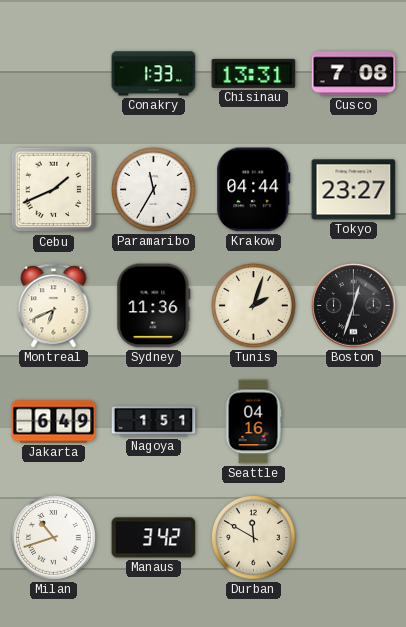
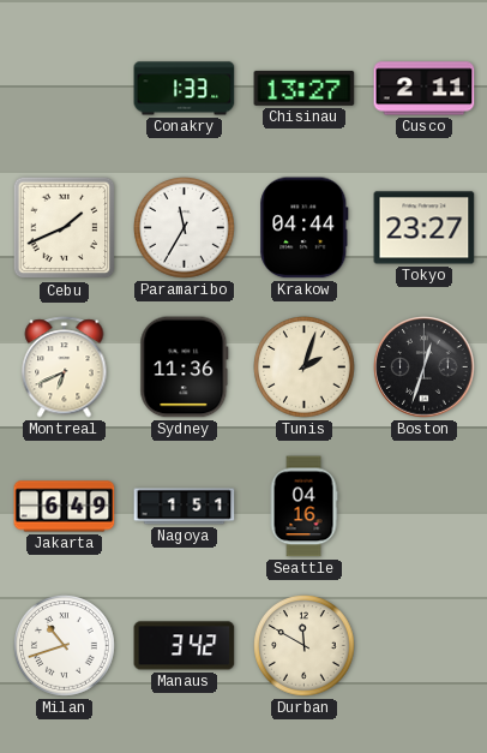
Chisinau: 13:31 -> 13:27
Cusco: 7:08 -> 2:11
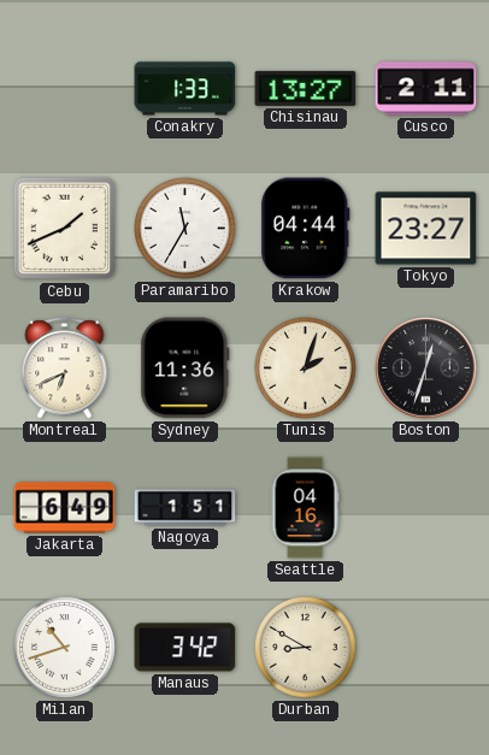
Durban: 11:50 -> 8:50
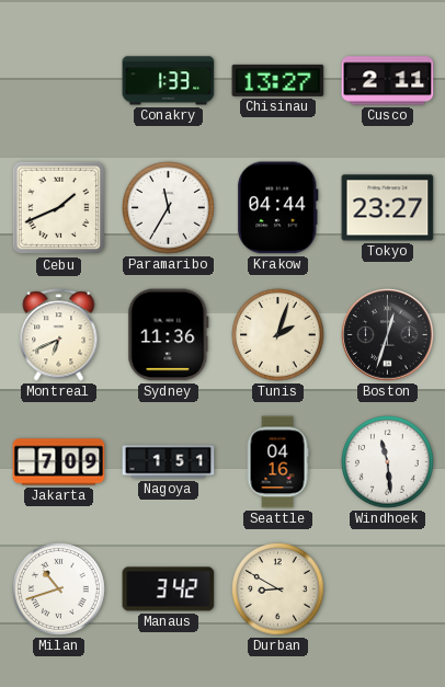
Jakarta: 6:49 -> 7:09
Windhoek: none -> 11:29
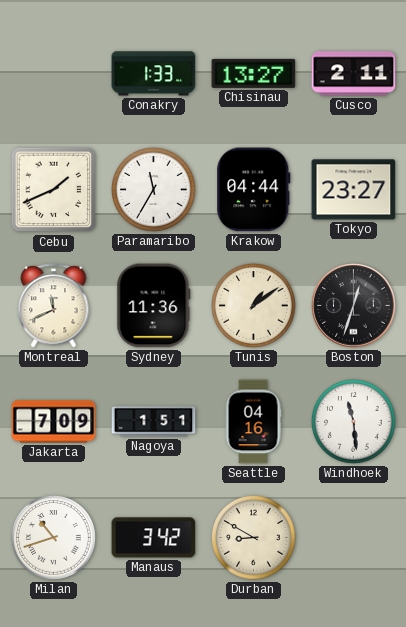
Montreal: 6:41 -> 11:41
Tunis: 2:03 -> 1:09
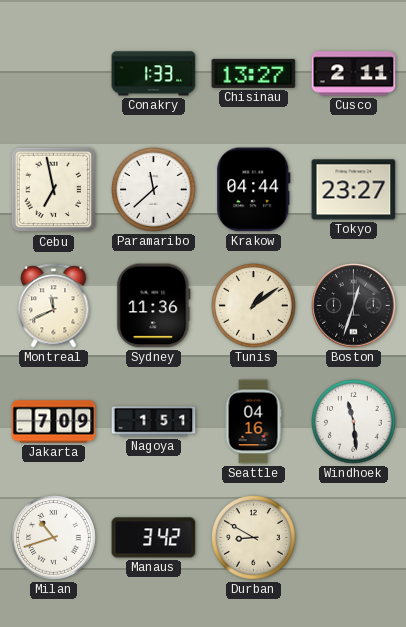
Cebu: 1:41 -> 6:58
Paramaribo: 11:35 -> 11:38
